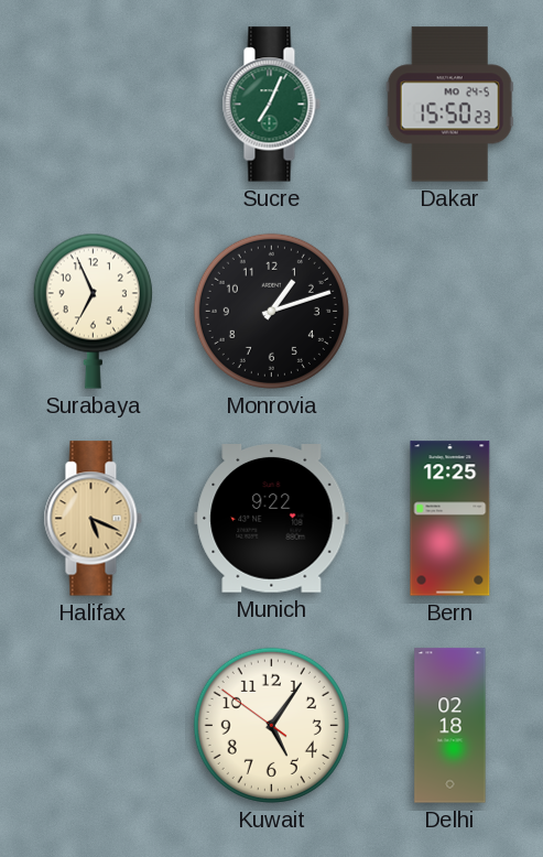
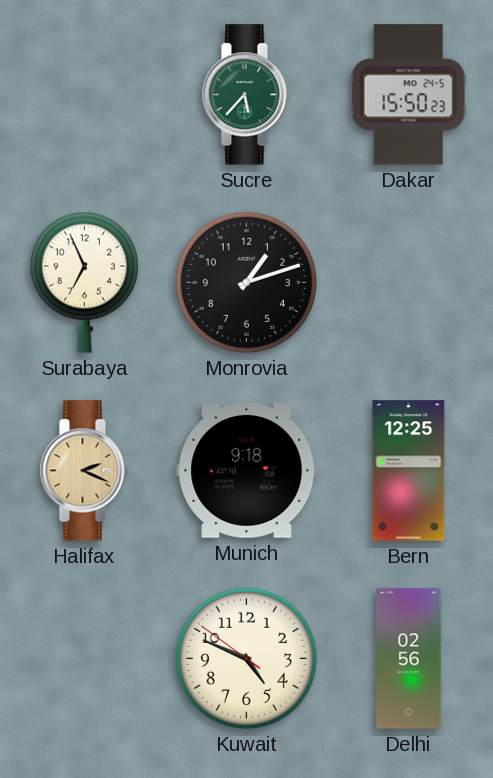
Sucre: 7:04 -> 5:37
Halifax: 5:19 -> 2:19
Munich: 9:22 -> 9:18
Kuwait: 5:05 -> 4:48
Delhi: 02:18 -> 02:56
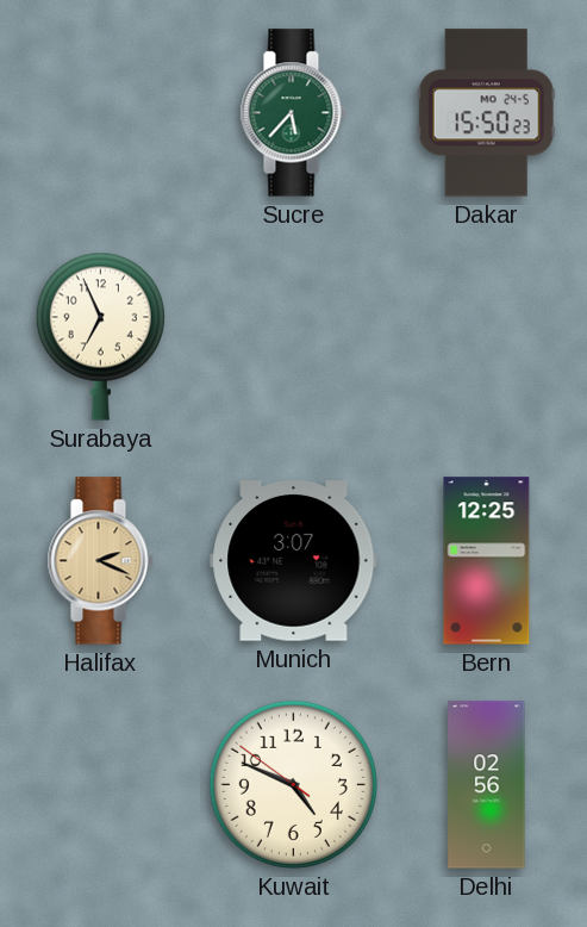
Monrovia: 1:12 -> none
Munich: 9:18 -> 3:07
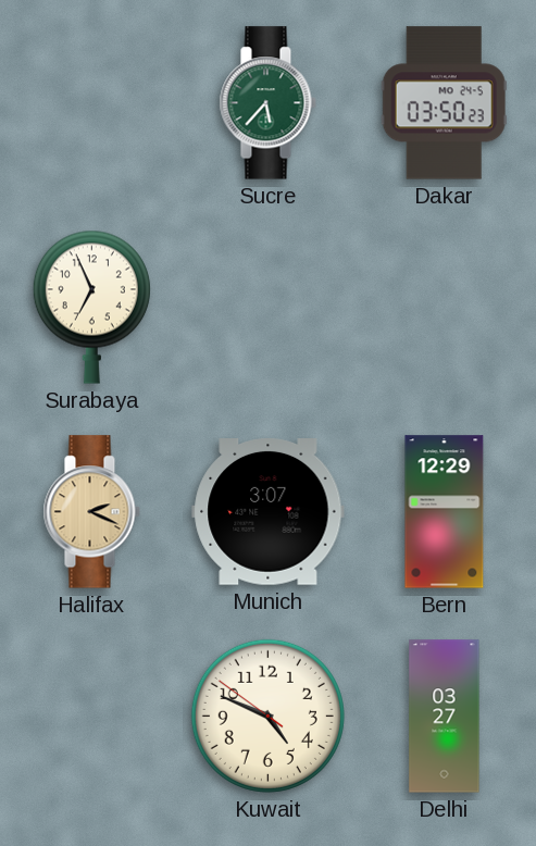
Dakar: 15:50 -> 03:50
Bern: 12:25 -> 12:29
Delhi: 02:56 -> 03:27
